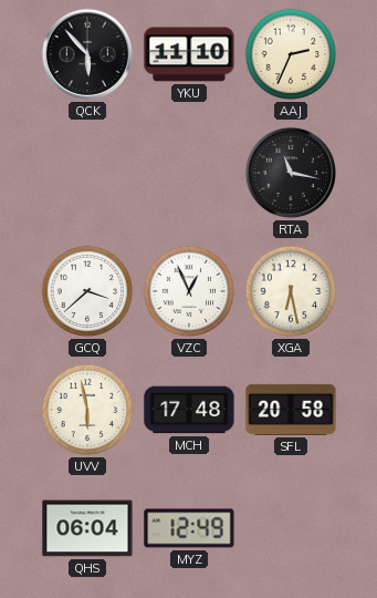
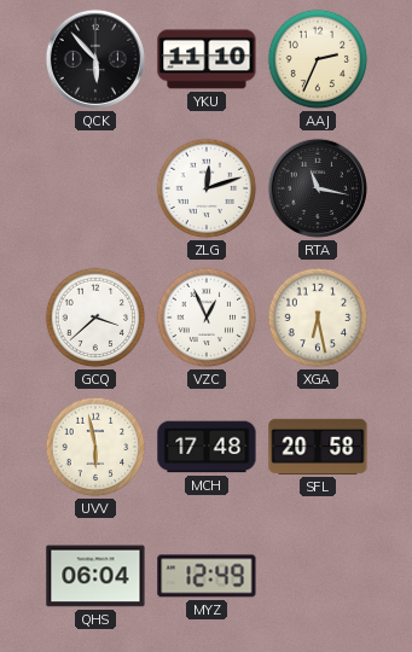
ZLG: none -> 12:12
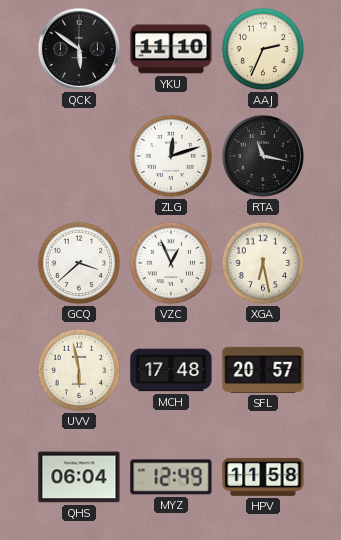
QCK: 5:53 -> 5:51
SFL: 20:58 -> 20:57
HPV: none -> 11:58
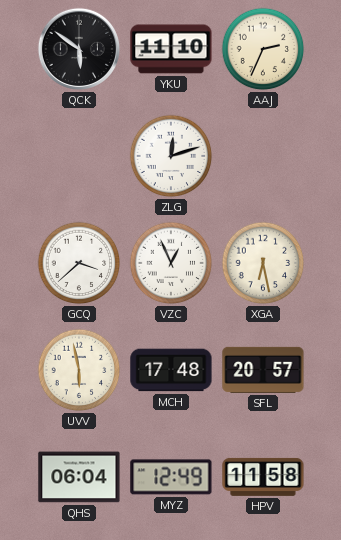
RTA: 11:17 -> none
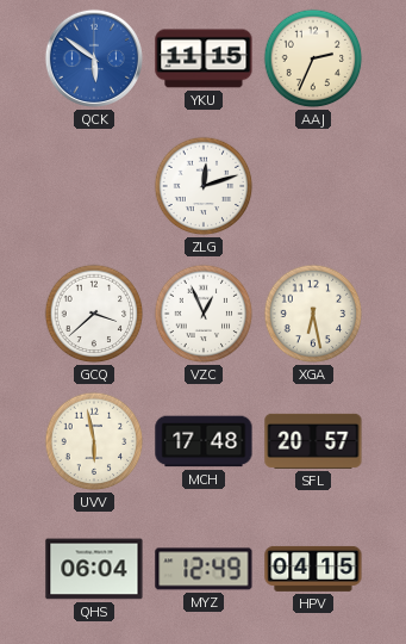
QCK dial: black -> blue
YKU: 11:10 -> 11:15
HPV: 11:58 -> 04:15
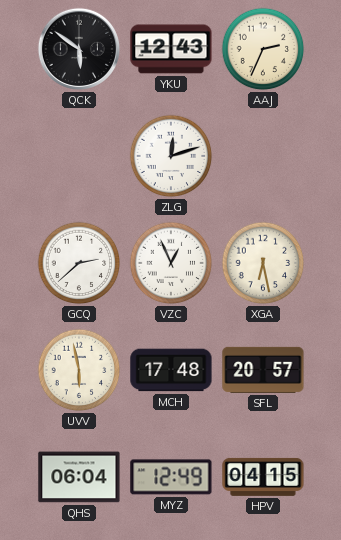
QCK dial: blue -> black
YKU: 11:15 -> 12:43
GCQ: 3:38 -> 2:38
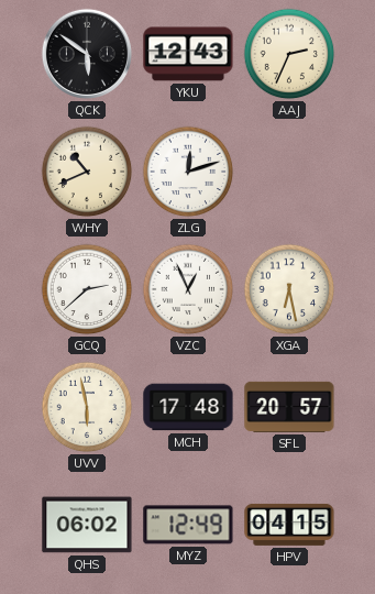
WHY: none -> 10:41
QHS: 06:04 -> 06:02
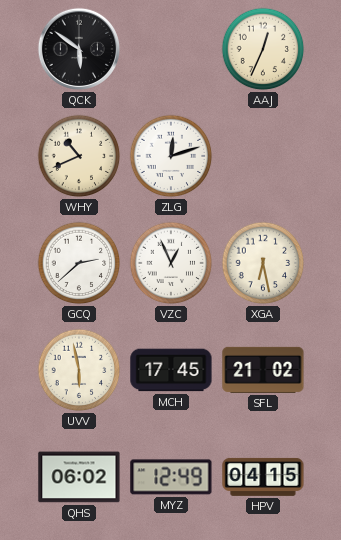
YKU: 12:43 -> none
AAJ: 2:34 -> 12:34
MCH: 17:48 -> 17:45
SFL: 20:57 -> 21:02
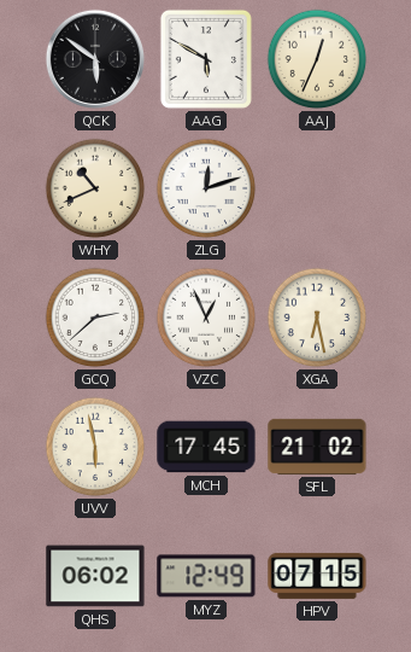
AAG: none -> 5:50
HPV: 04:15 -> 07:15
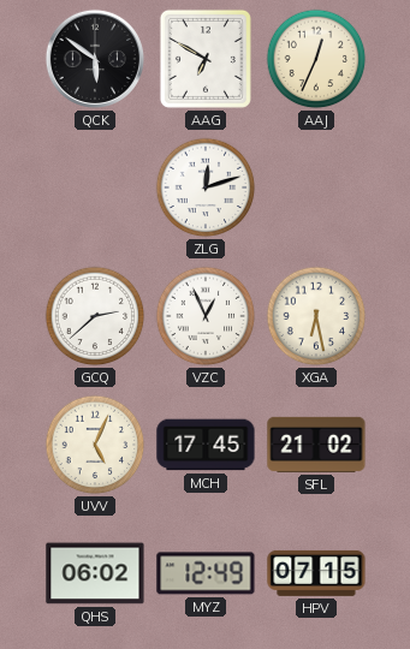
AAG: 5:50 -> 6:50
WHY: 10:41 -> none
UVV: 5:58 -> 5:04
